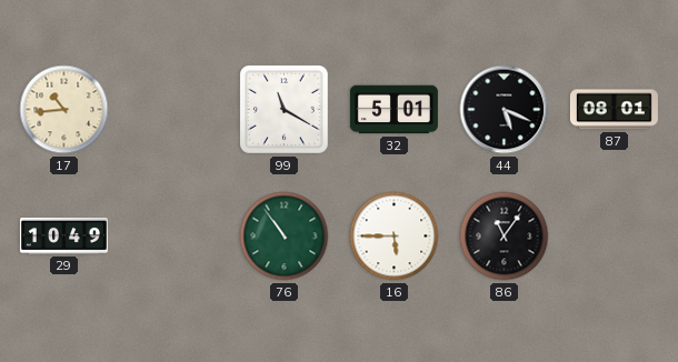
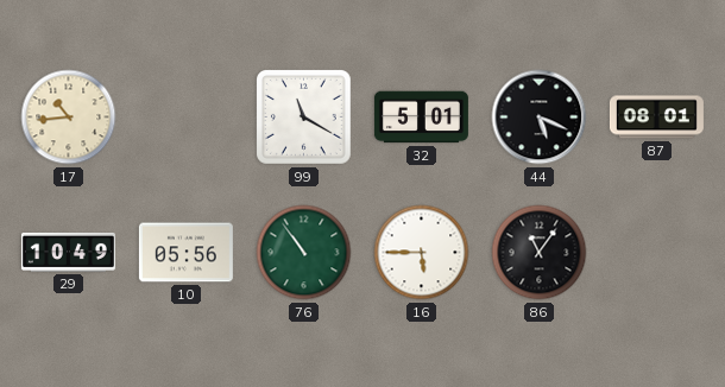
10: none -> 05:56
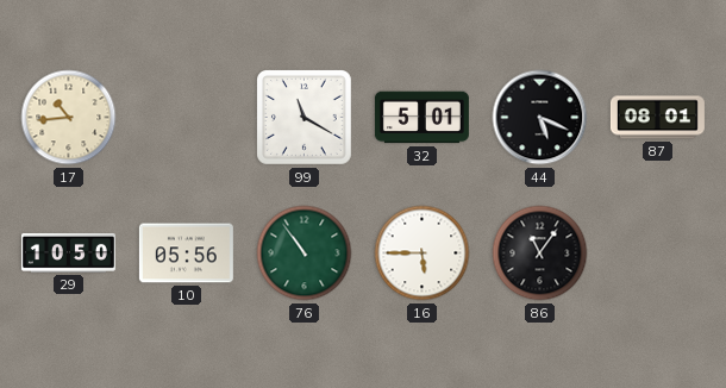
29: 10:49 -> 10:50
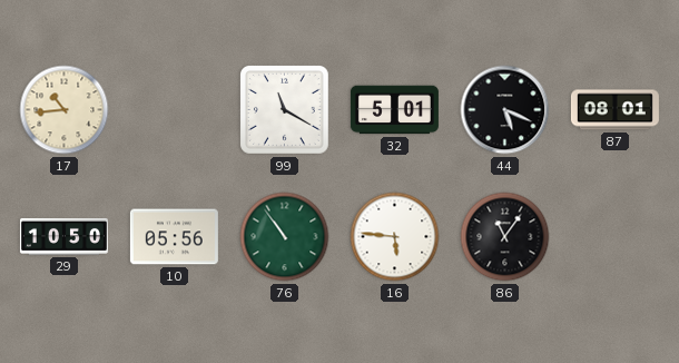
16: 5:45 -> 5:46
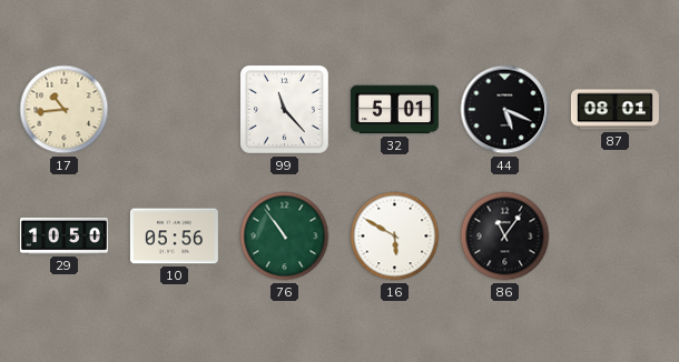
99: 11:20 -> 11:23
16: 5:46 -> 5:50
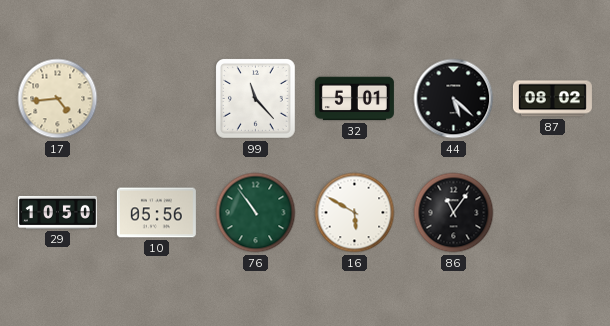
17: 10:44 -> 4:44
44: 5:19 -> 5:22
87: 08:01 -> 08:02
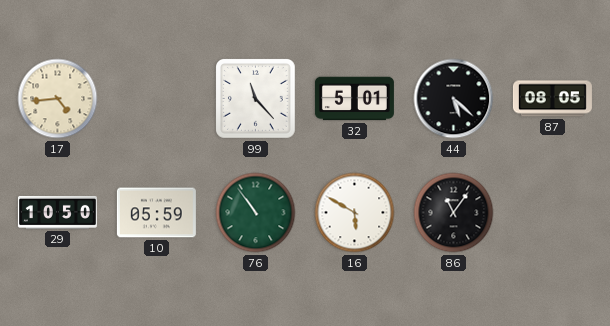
87: 08:02 -> 08:05
10: 05:56 -> 05:59
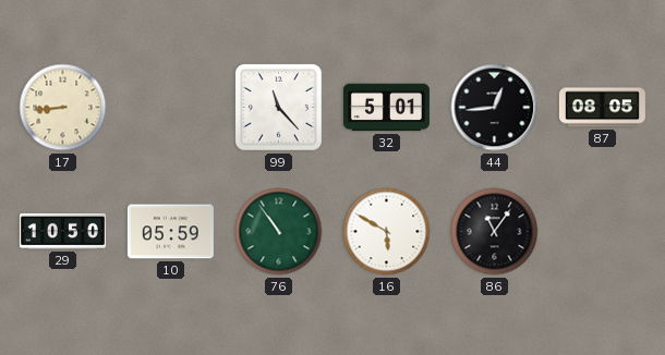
17: 4:44 -> 8:44
44: 5:22 -> 12:44
